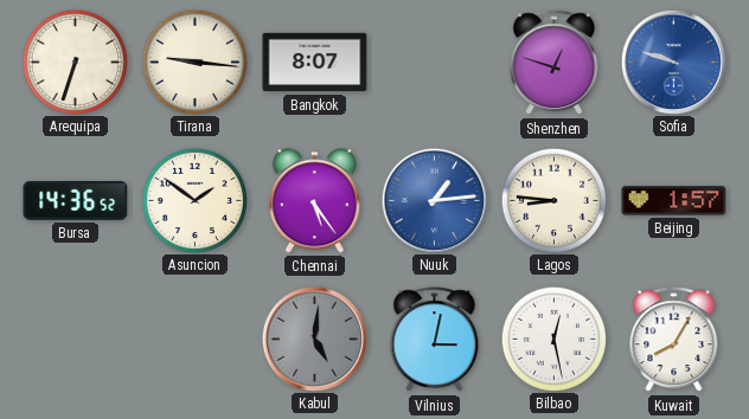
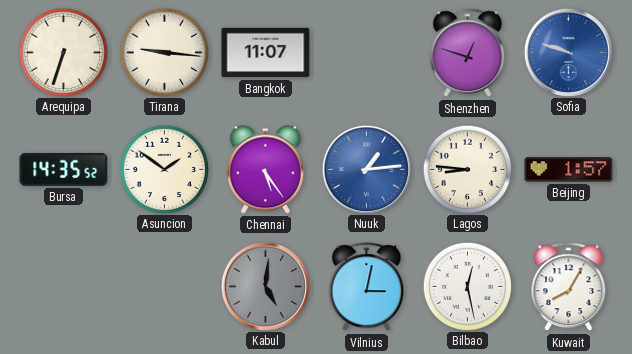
Bangkok: 8:07 -> 11:07
Bursa: 14:36 -> 14:35
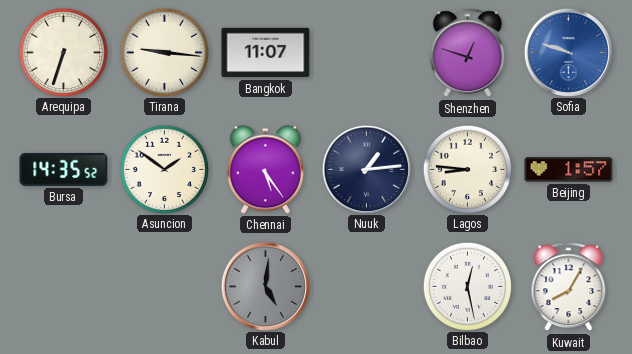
Nuuk dial: blue -> navy
Vilnius: 3:02 -> none
